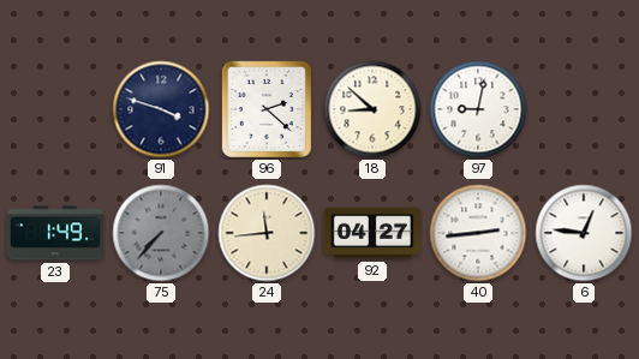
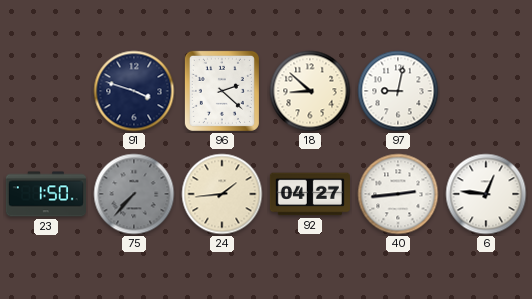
23: 1:49 -> 1:50
24: 11:44 -> 1:44
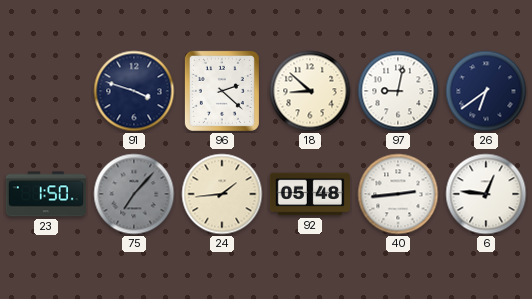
26: none -> 6:39
75: 7:37 -> 7:07
92: 04:27 -> 05:48
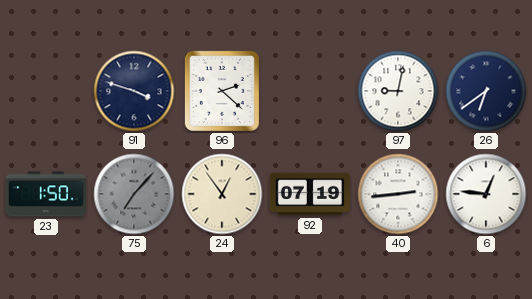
18: 8:52 -> none
24: 1:44 -> 12:54
92: 05:48 -> 07:19
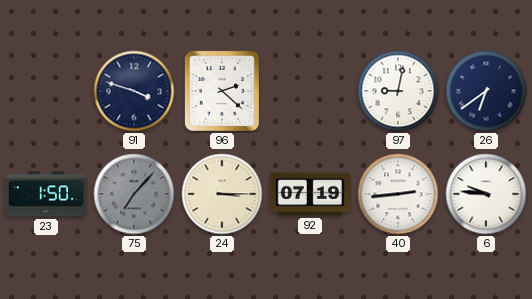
24: 12:54 -> 3:15
6: 12:46 -> 9:46
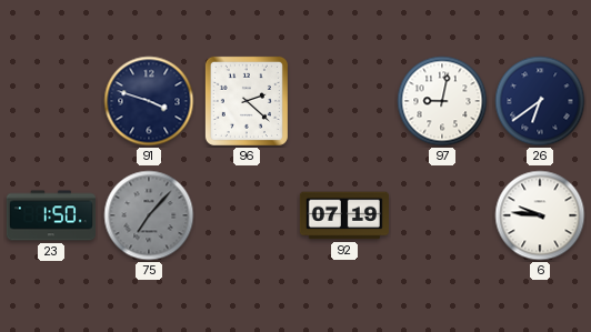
24: 3:15 -> none
40: 2:44 -> none
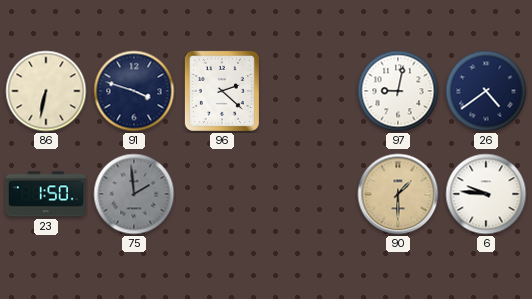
86: none -> 6:32
26: 6:39 -> 4:39
75: 7:07 -> 1:59
92: 07:19 -> none
90: none -> 1:30
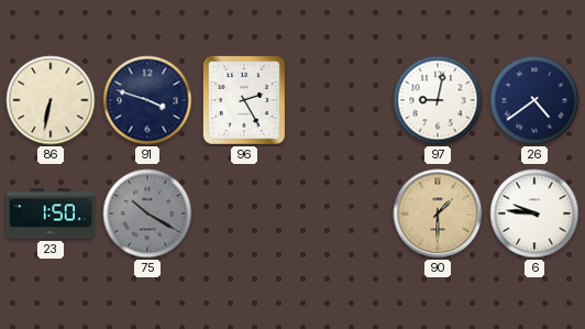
96: 2:22 -> 2:25
75: 1:59 -> 10:20
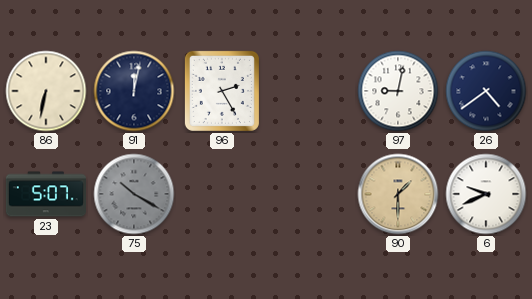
91: 3:48 -> 12:02
23: 1:50 -> 5:07
6: 9:46 -> 9:41
